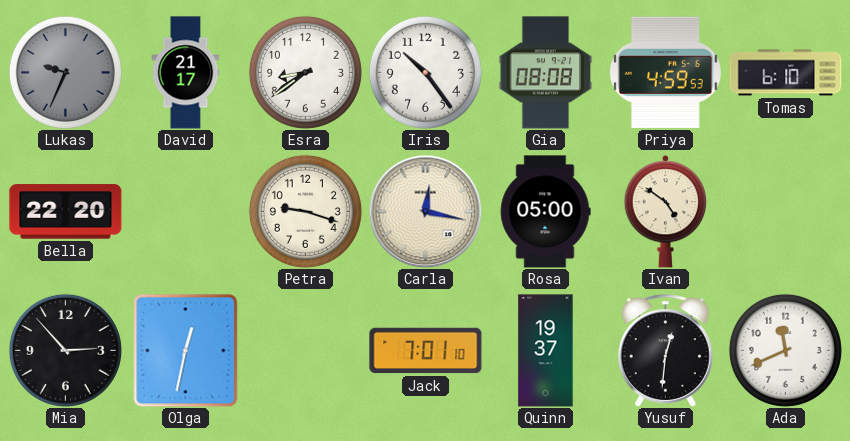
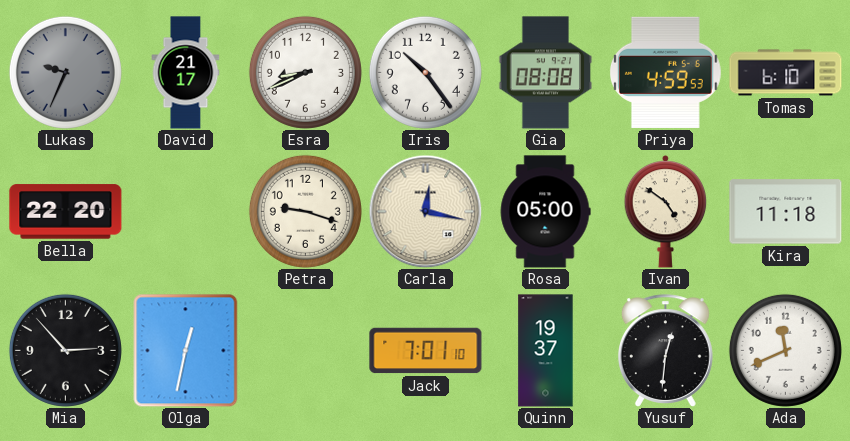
Esra: 8:39 -> 8:41
Kira: none -> 11:18
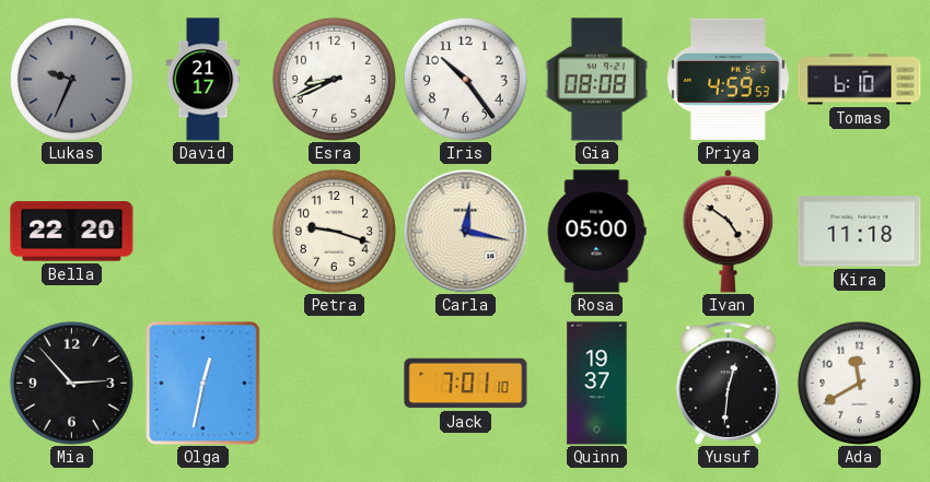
Ada: 11:41 -> 11:40
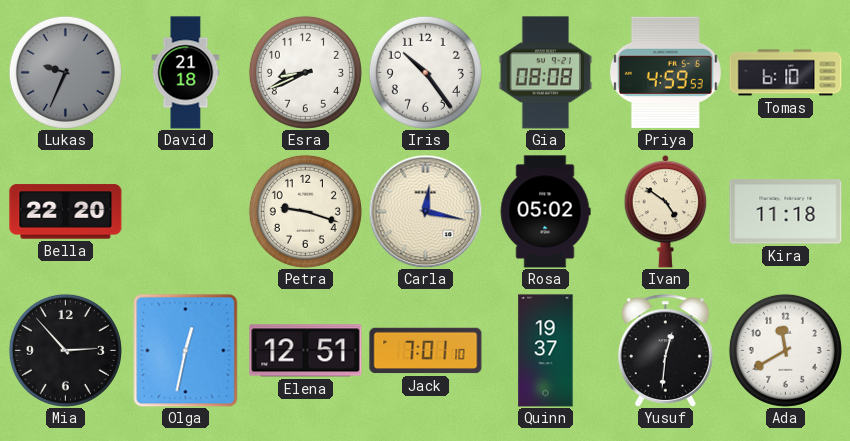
David: 21:17 -> 21:18
Rosa: 05:00 -> 05:02
Elena: none -> 12:51
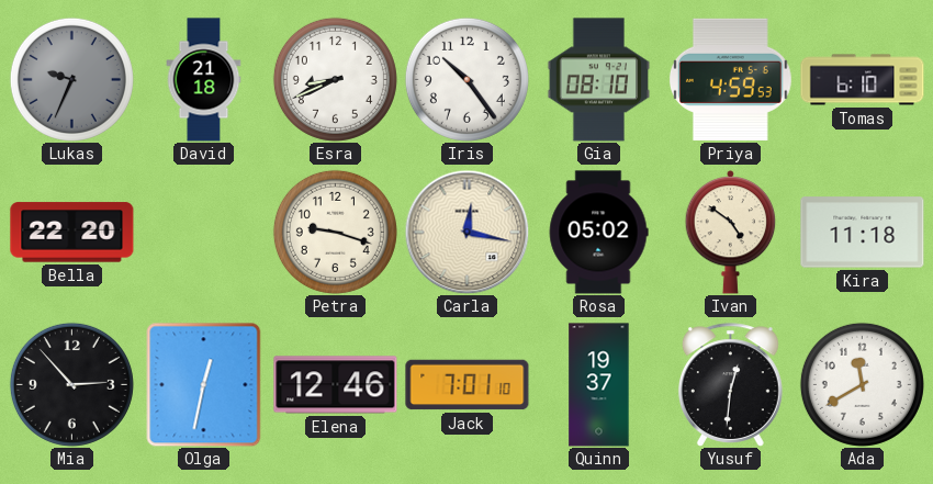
Gia: 08:08 -> 08:10
Elena: 12:51 -> 12:46
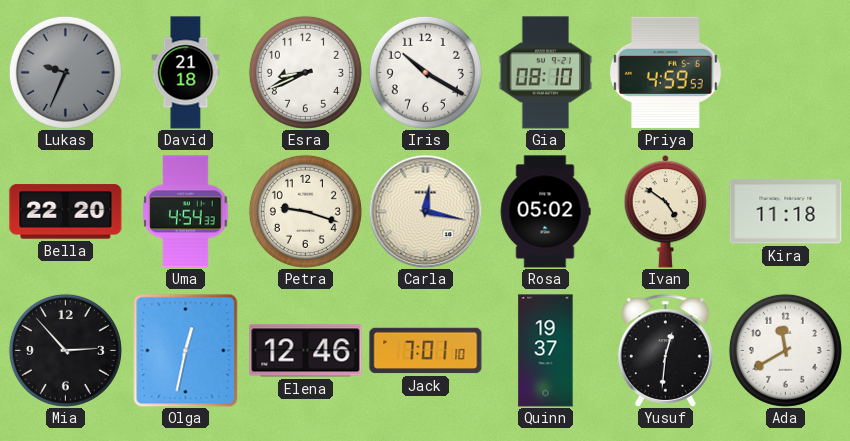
Iris: 10:24 -> 10:20
Tomas: 6:10 -> none
Uma: none -> 4:54
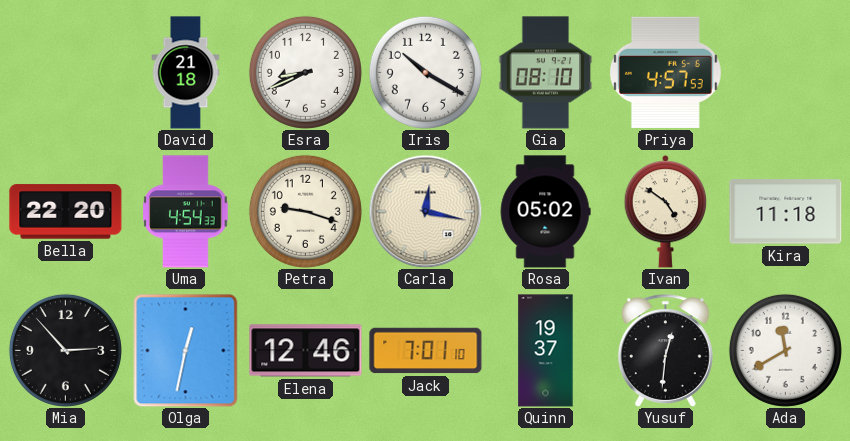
Lukas: 9:34 -> none
Priya: 4:59 -> 4:57
